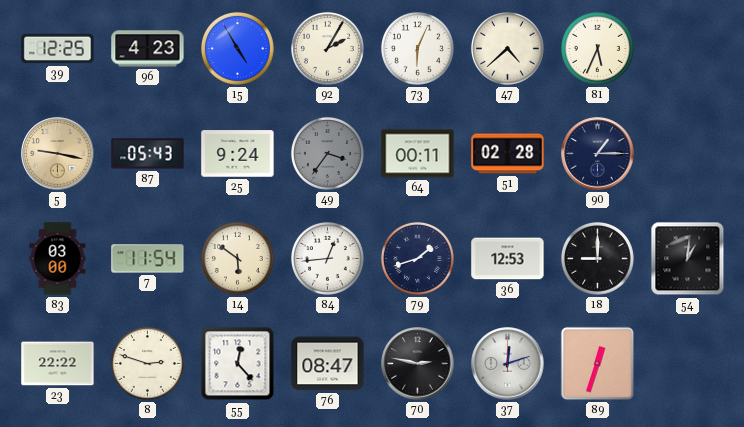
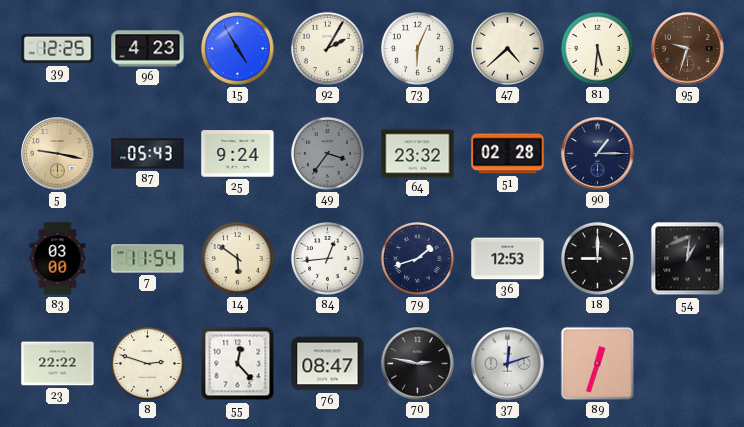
81: 5:34 -> 5:31
95: none -> 9:33
64: 00:11 -> 23:32
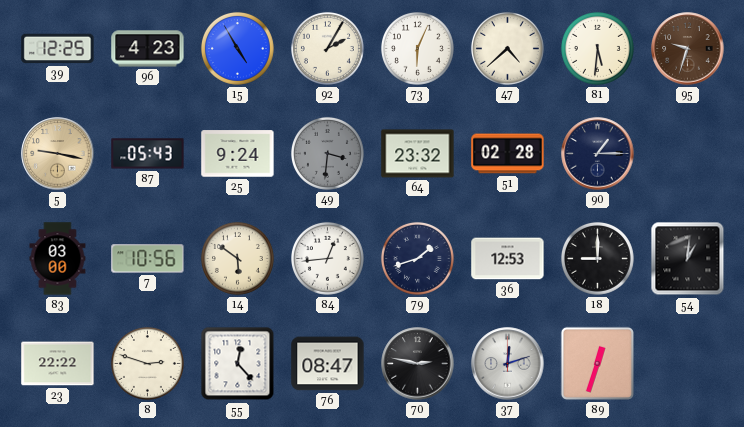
49: 3:36 -> 3:31
7: 11:54 -> 10:56
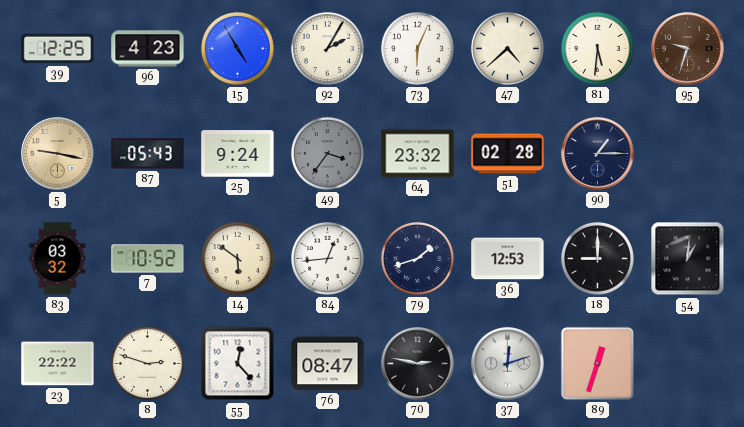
49: 3:31 -> 3:36
83: 03:00 -> 03:32
7: 10:56 -> 10:52
